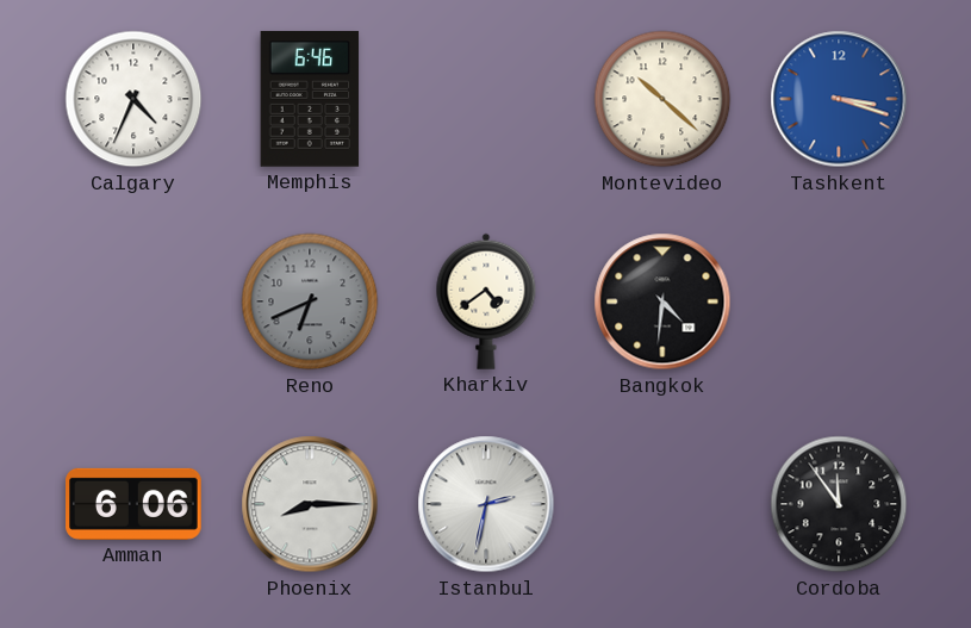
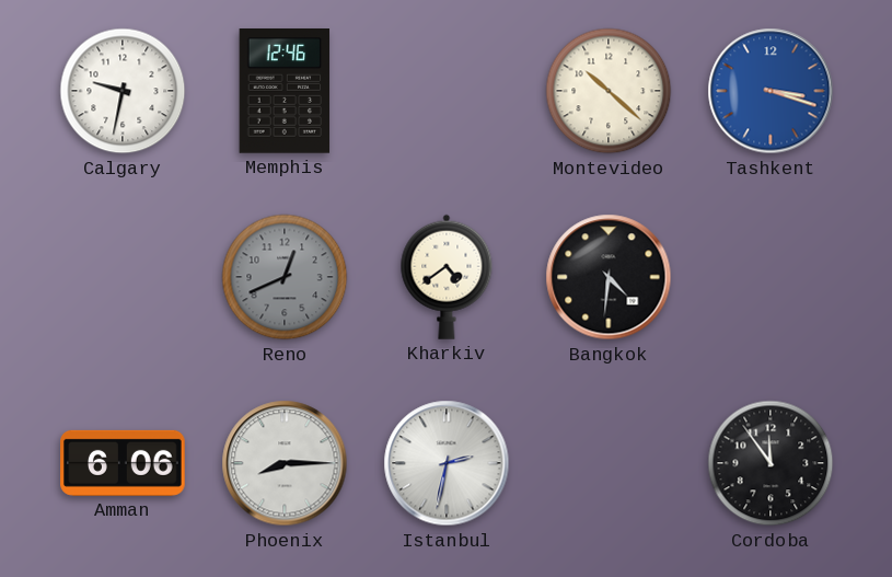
Calgary: 4:34 -> 9:32
Memphis: 6:46 -> 12:46
Reno: 6:41 -> 12:41
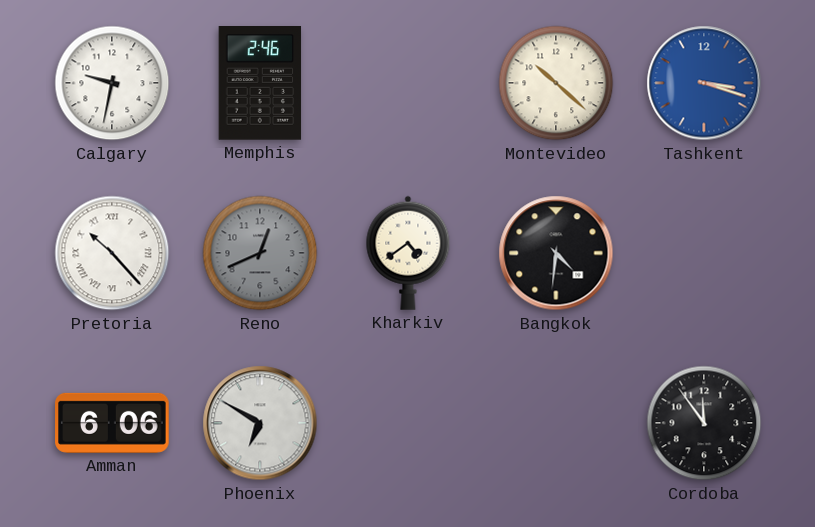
Memphis: 12:46 -> 2:46
Pretoria: none -> 10:23
Phoenix: 8:15 -> 6:50
Istanbul: 2:32 -> none
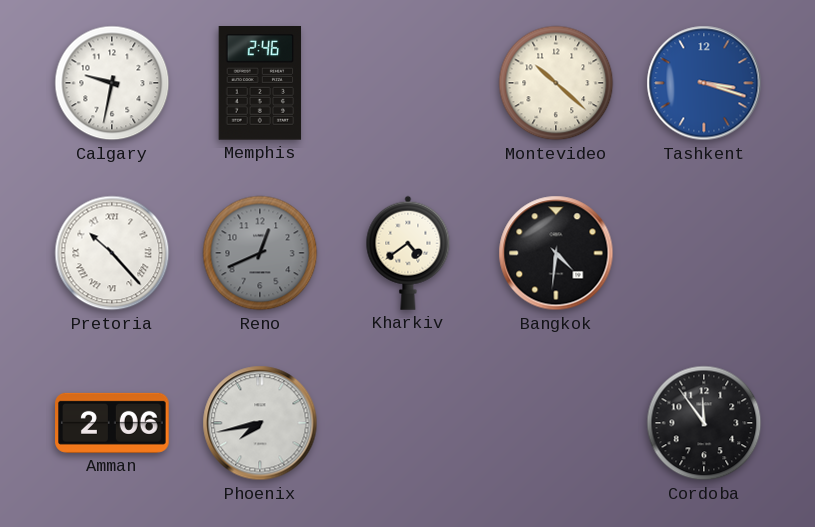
Amman: 6:06 -> 2:06
Phoenix: 6:50 -> 7:43
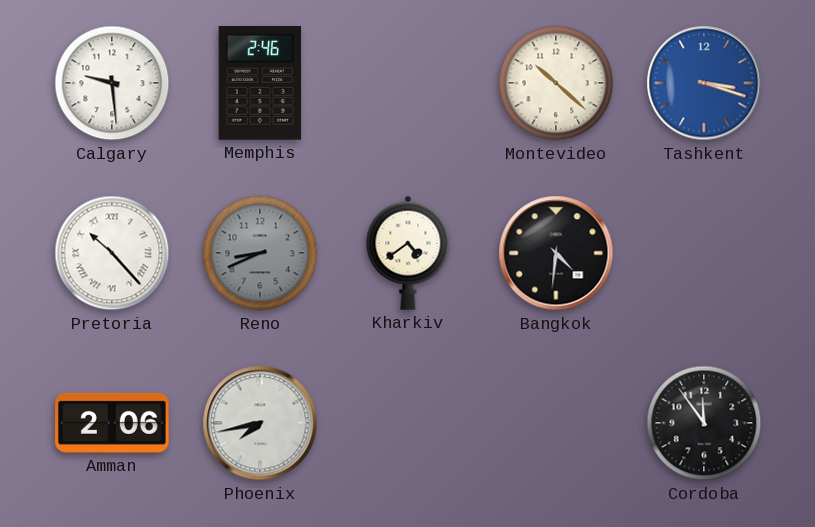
Calgary: 9:32 -> 9:29
Reno: 12:41 -> 8:41
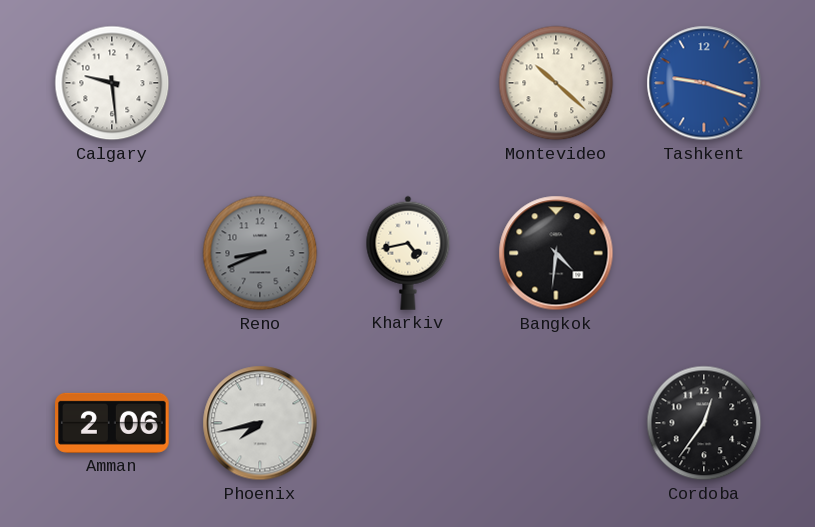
Memphis: 2:46 -> none
Tashkent: 3:18 -> 9:18
Pretoria: 10:23 -> none
Kharkiv: 4:39 -> 4:43
Cordoba: 11:54 -> 12:36
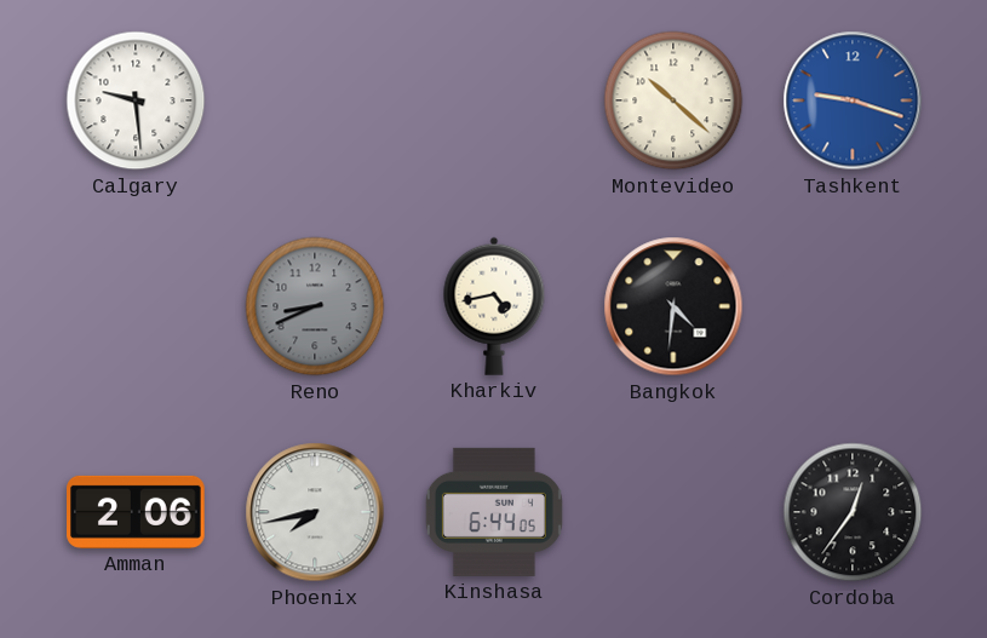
Kinshasa: none -> 6:44
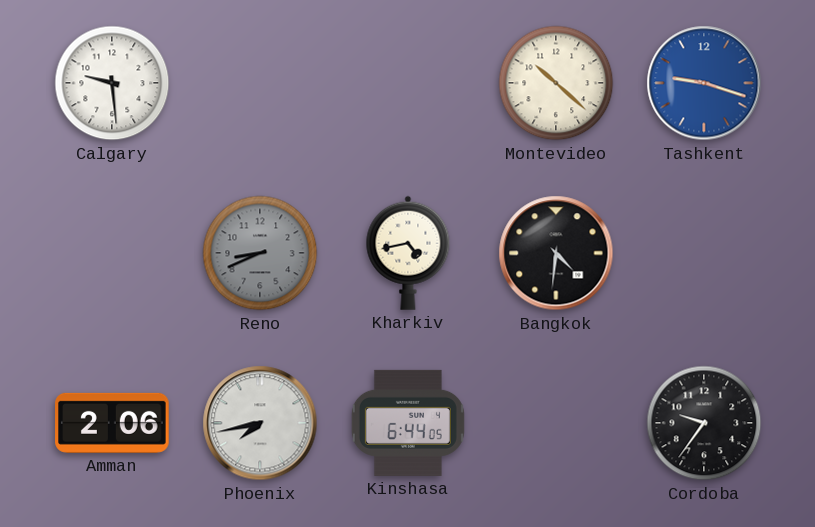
Cordoba: 12:36 -> 9:36
